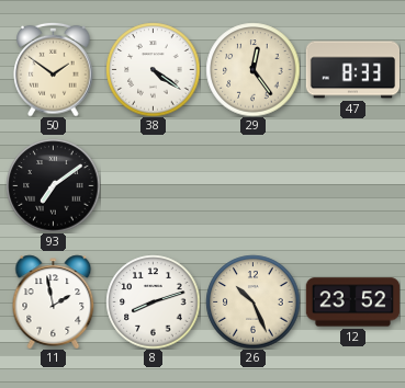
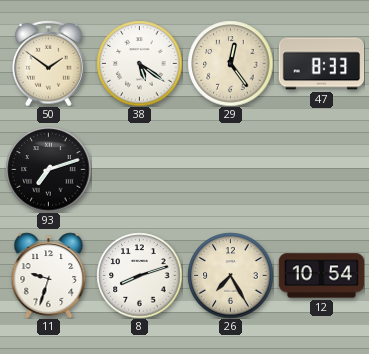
38: 4:21 -> 5:21
93: 7:09 -> 7:12
11: 1:58 -> 9:33
26: 10:26 -> 7:25
12: 23:52 -> 10:54
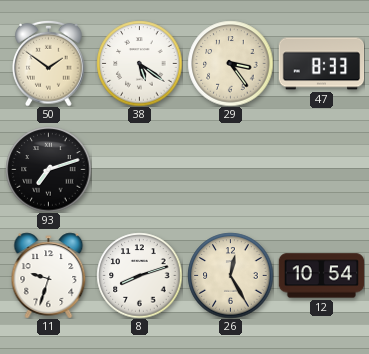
29: 12:24 -> 3:24
26: 7:25 -> 12:25
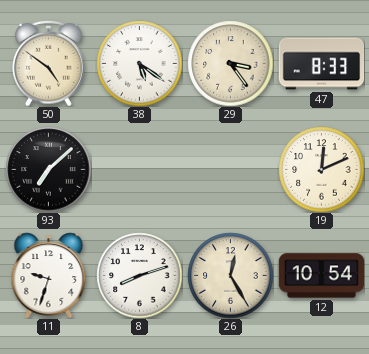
50: 1:51 -> 4:51
93: 7:12 -> 7:08
19: none -> 12:11
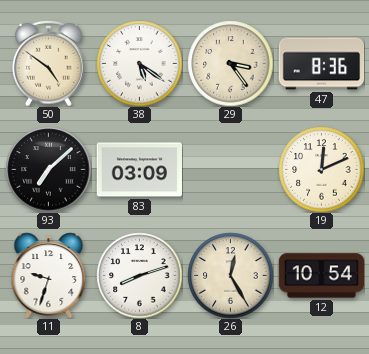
47: 8:33 -> 8:36
83: none -> 03:09
